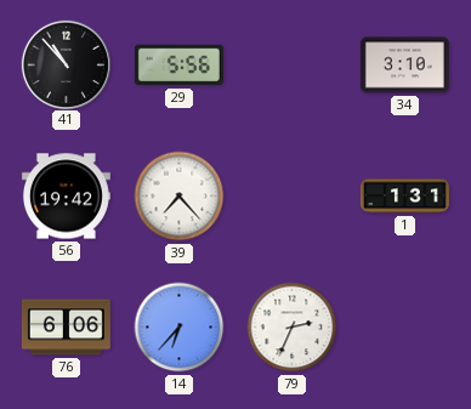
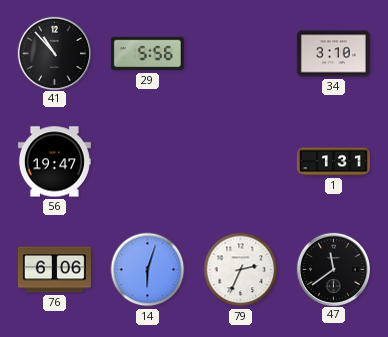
56: 19:42 -> 19:47
39: 7:23 -> none
14: 6:37 -> 6:03
47: none -> 11:39
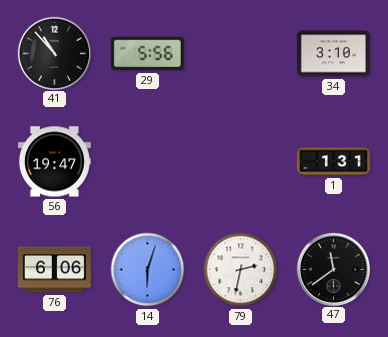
79: 2:34 -> 2:32
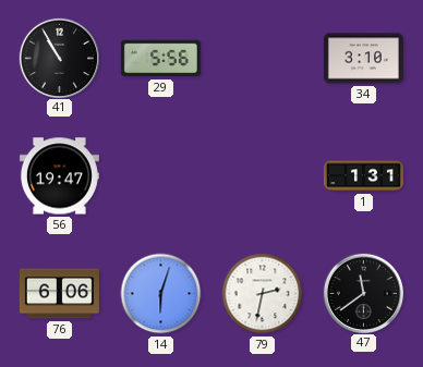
41: 10:53 -> 10:55
